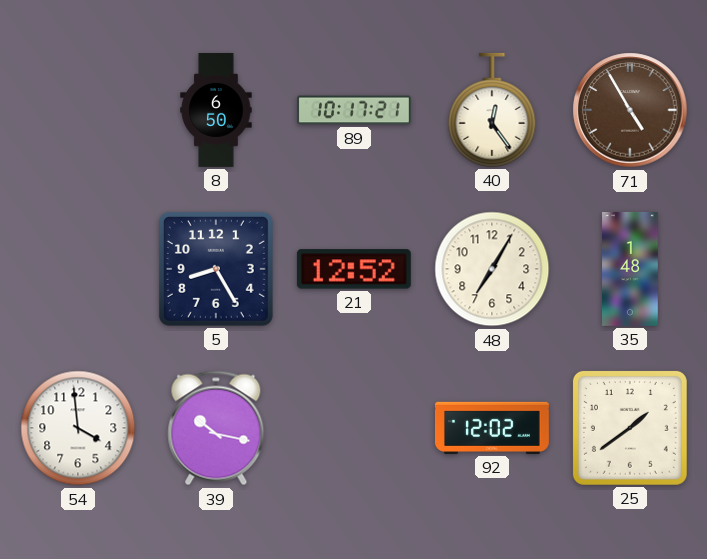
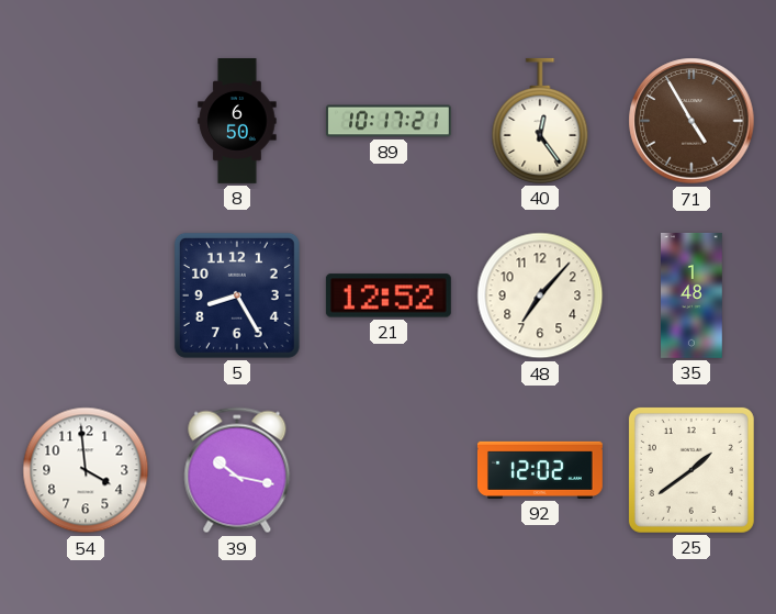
48: 7:05 -> 7:07
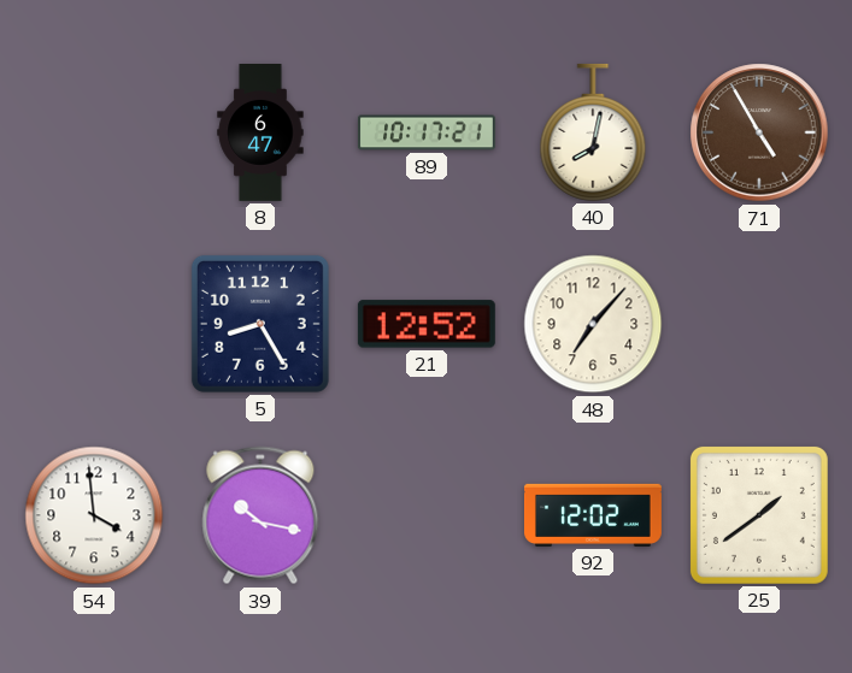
8: 6:50 -> 6:47
40: 12:24 -> 8:02
35: 1:48 -> none
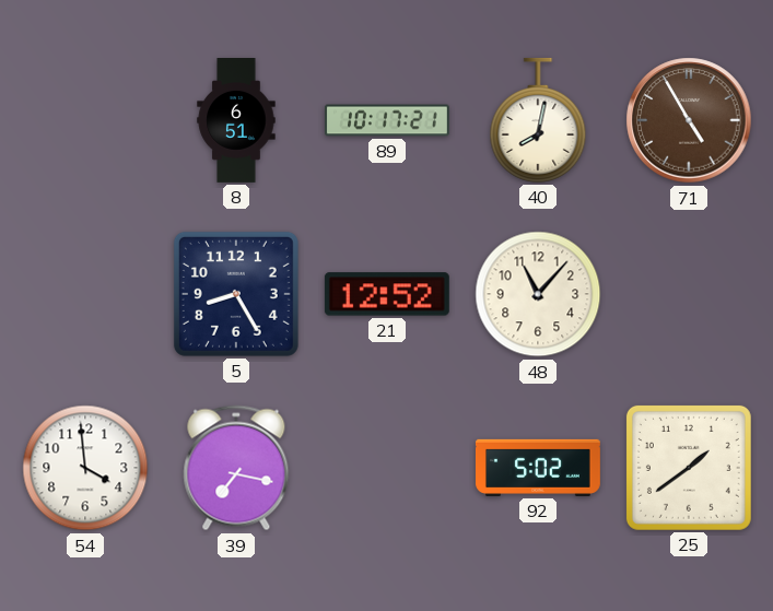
8: 6:47 -> 6:51
48: 7:07 -> 11:07
39: 10:17 -> 7:17
92: 12:02 -> 5:02
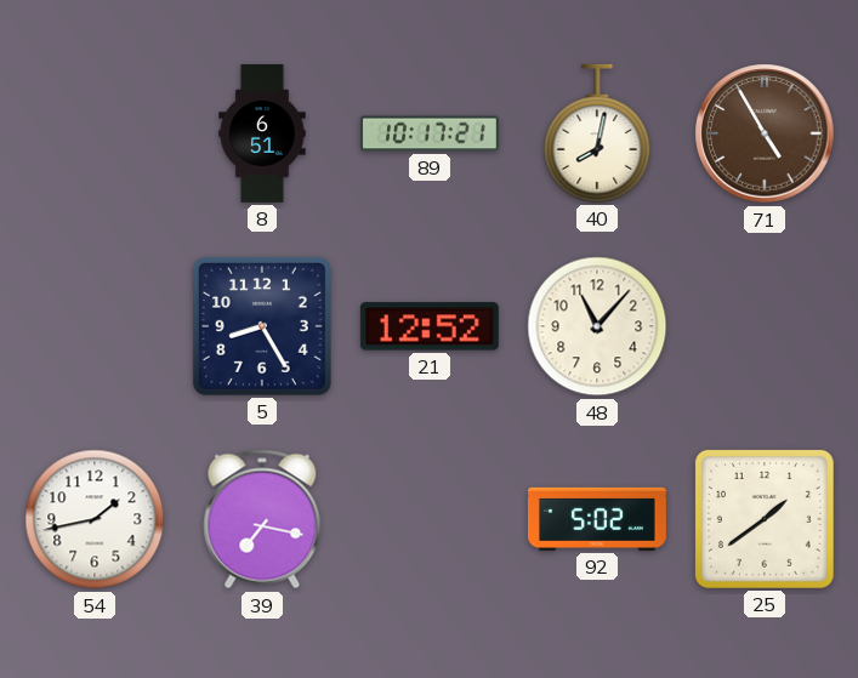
54: 3:59 -> 1:43
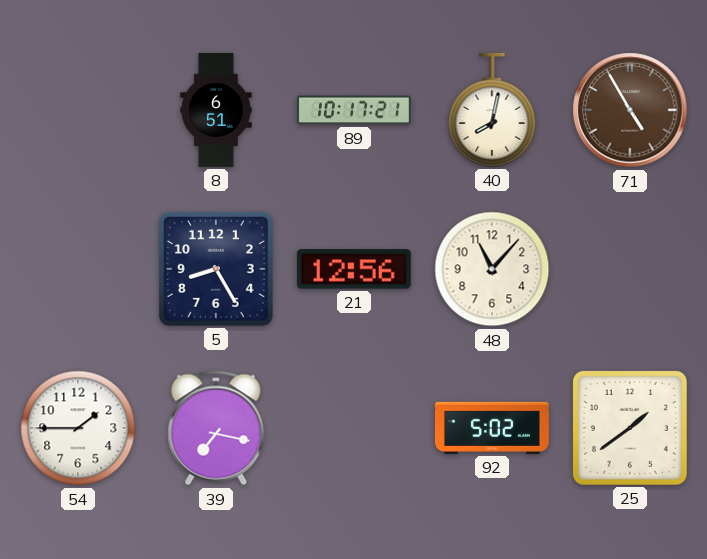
21: 12:52 -> 12:56
54: 1:43 -> 1:45
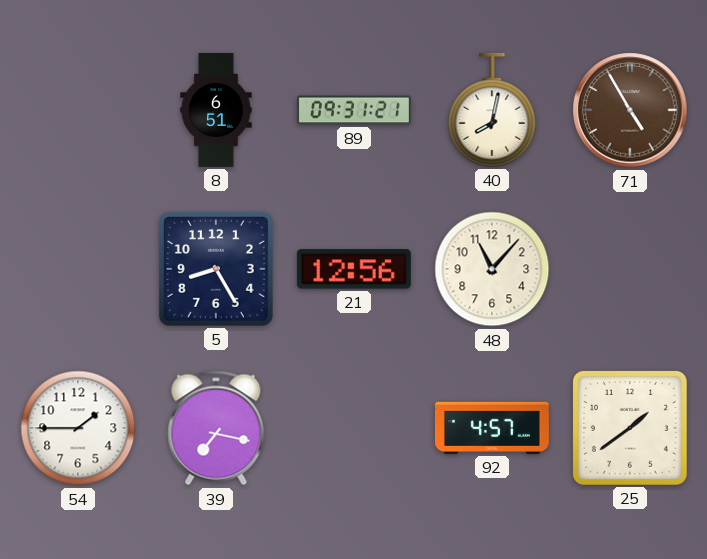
89: 10:17 -> 09:31
92: 5:02 -> 4:57
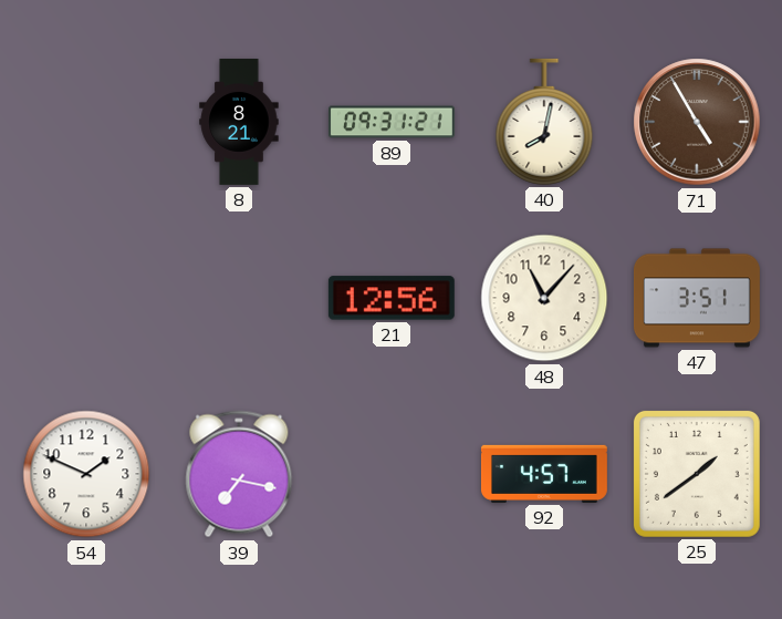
8: 6:51 -> 8:21
5: 8:25 -> none
47: none -> 3:51
54: 1:45 -> 1:49
